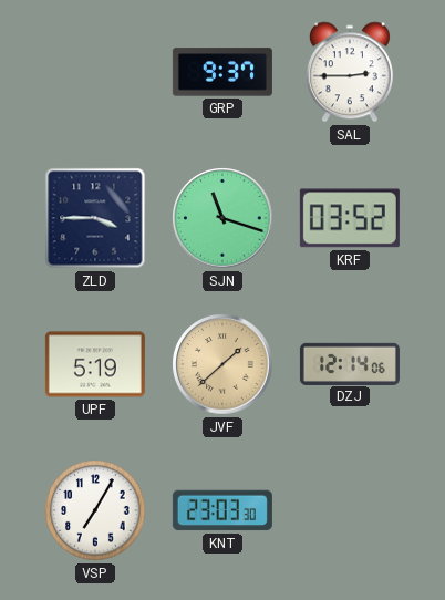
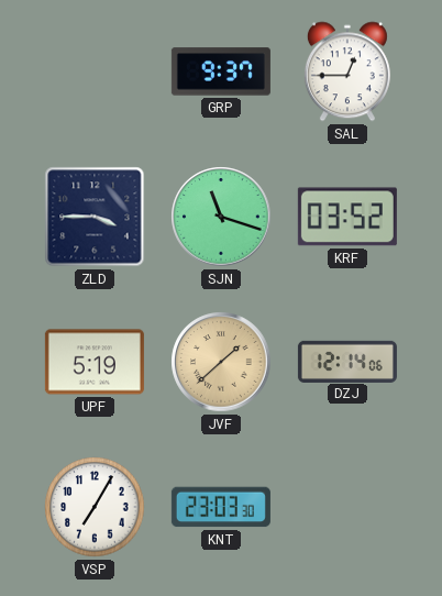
SAL: 2:45 -> 12:45
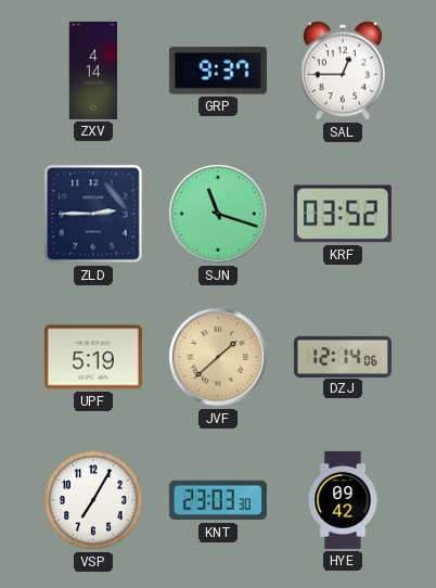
ZXV: none -> 4:14
ZLD: 3:45 -> 2:45
HYE: none -> 09:42
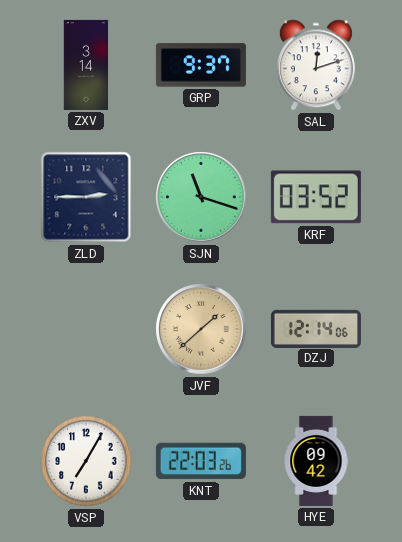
ZXV: 4:14 -> 3:14
SAL: 12:45 -> 12:12
UPF: 5:19 -> none
KNT: 23:03 -> 22:03
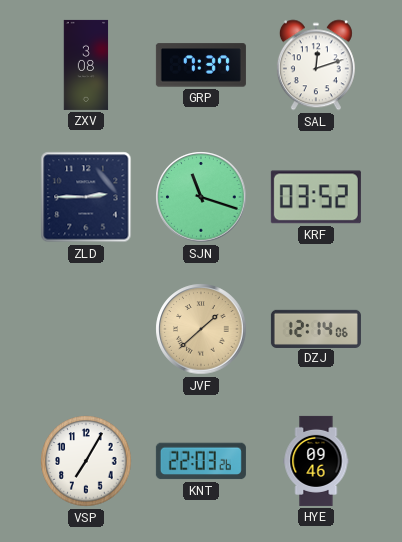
ZXV: 3:14 -> 3:08
GRP: 9:37 -> 7:37
HYE: 09:42 -> 09:46
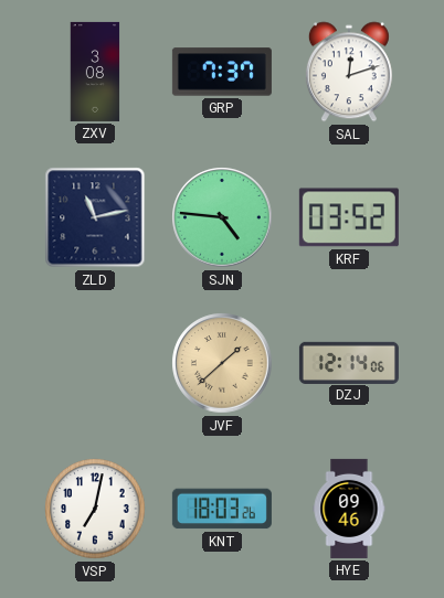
ZLD: 2:45 -> 11:13
SJN: 11:18 -> 4:46
VSP: 7:05 -> 7:02
KNT: 22:03 -> 18:03
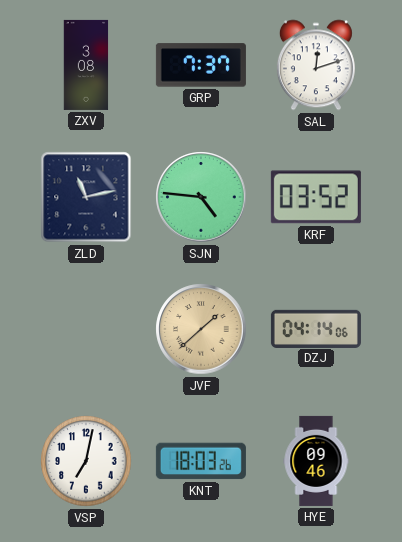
DZJ: 12:14 -> 04:14
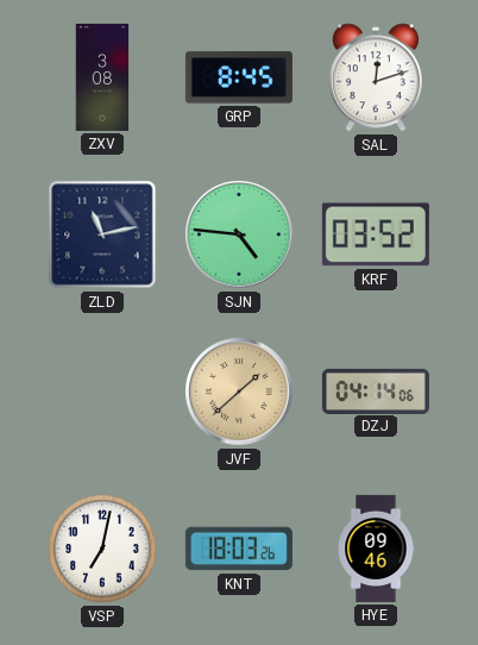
GRP: 7:37 -> 8:45
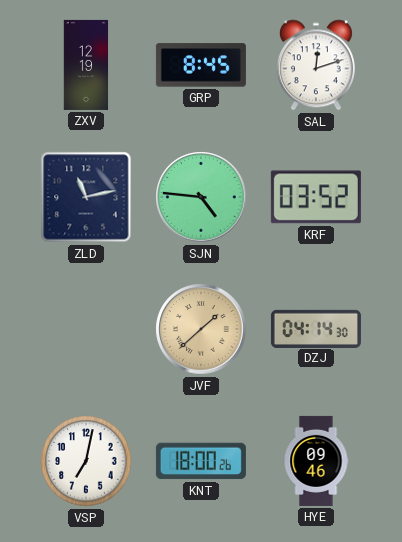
ZXV: 3:08 -> 12:19
DZJ: 04:14:06 -> 04:14:30
KNT: 18:03 -> 18:00
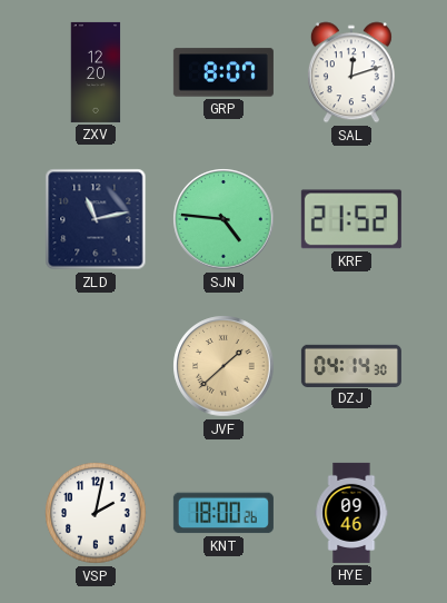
ZXV: 12:19 -> 12:20
GRP: 8:45 -> 8:07
KRF: 03:52 -> 21:52
VSP: 7:02 -> 2:02
